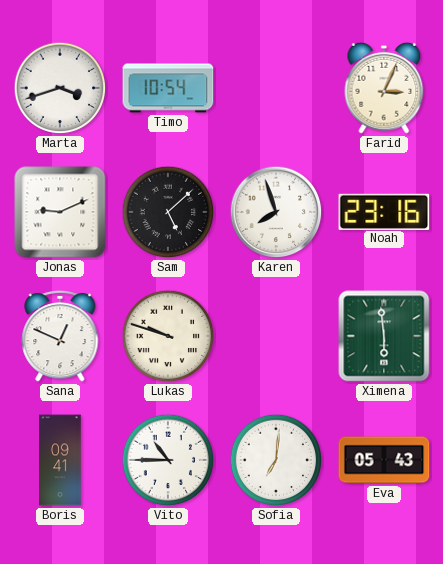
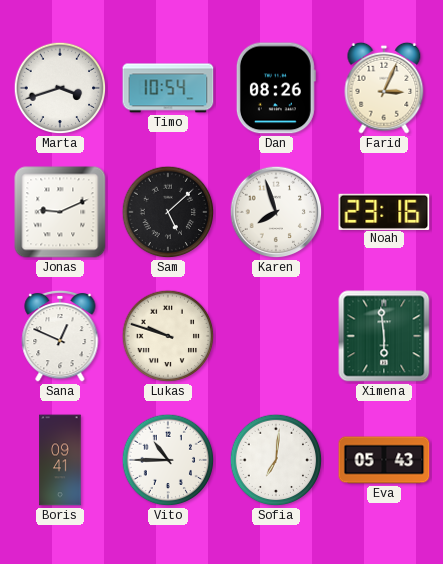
Dan: none -> 08:26
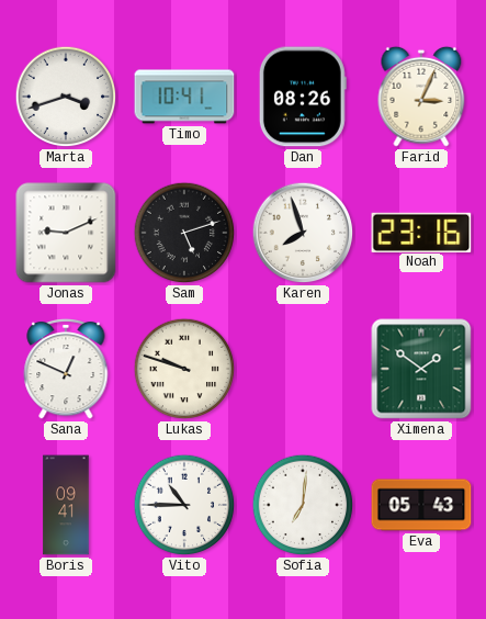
Timo: 10:54 -> 10:41
Sam: 5:08 -> 5:12
Ximena: 5:59 -> 1:51
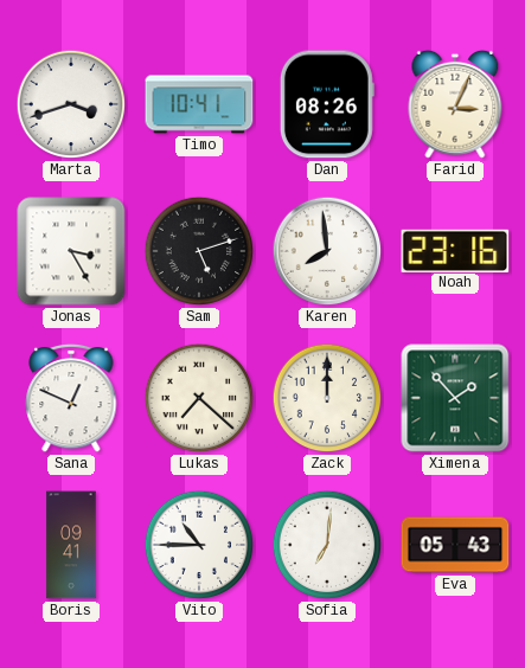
Jonas: 9:11 -> 3:25
Karen: 7:57 -> 7:59
Lukas: 9:48 -> 7:22
Zack: none -> 12:00
Ximena: 1:51 -> 1:53
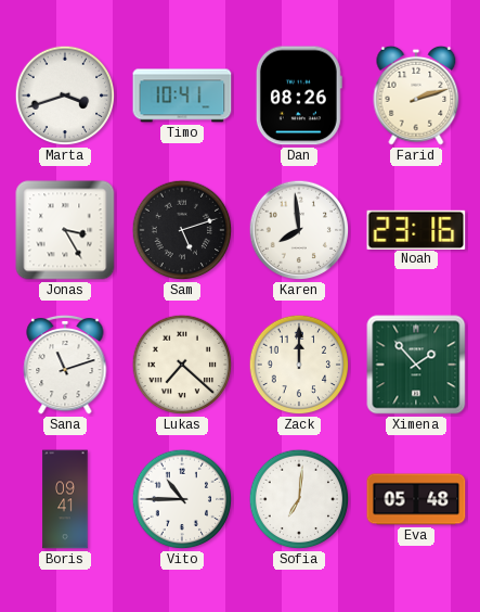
Farid: 3:04 -> 2:12
Sana: 12:49 -> 11:12
Eva: 05:43 -> 05:48
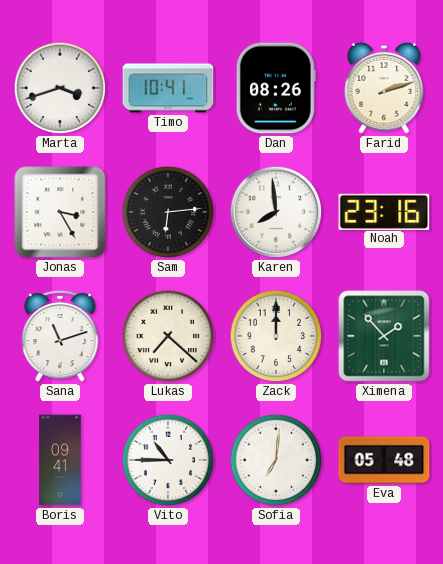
Sam: 5:12 -> 6:14
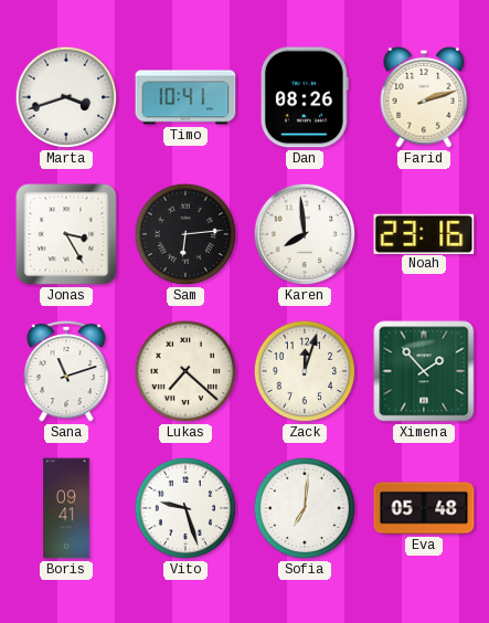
Zack: 12:00 -> 12:03
Vito: 10:45 -> 9:27
